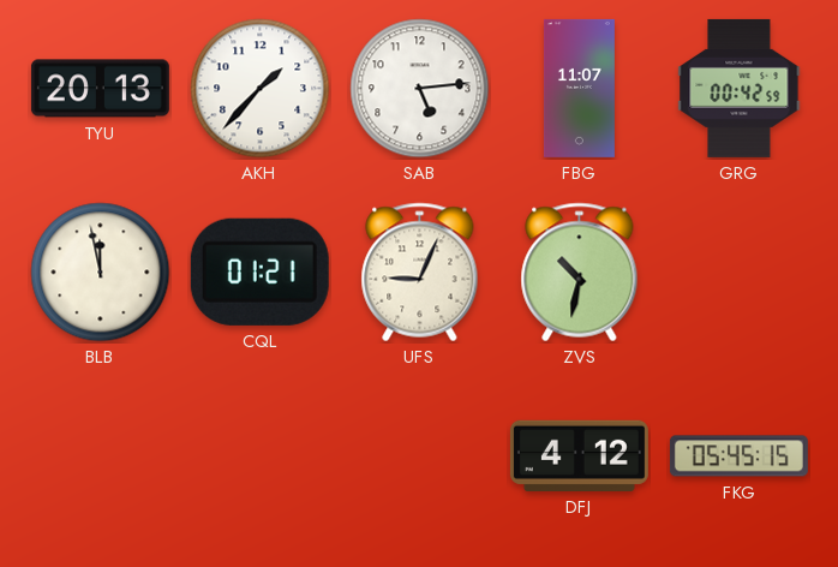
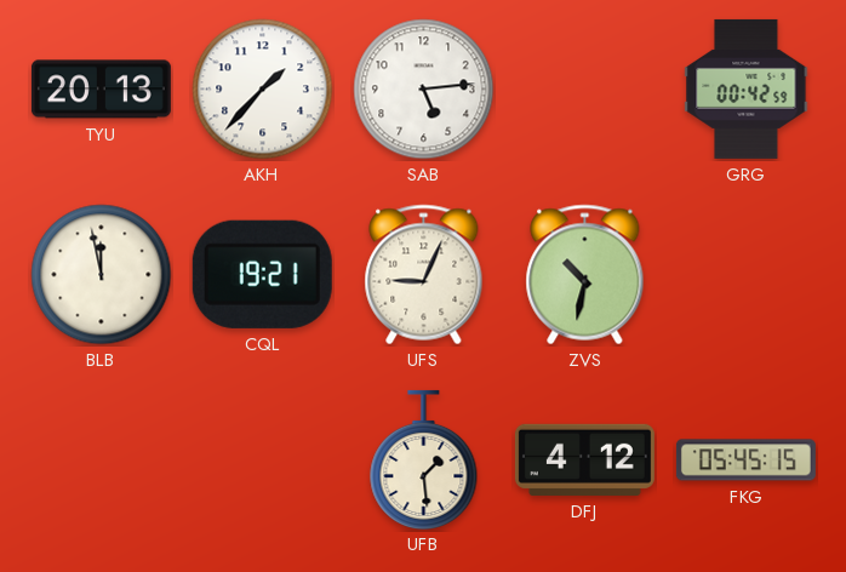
FBG: 11:07 -> none
CQL: 01:21 -> 19:21
UFB: none -> 1:29
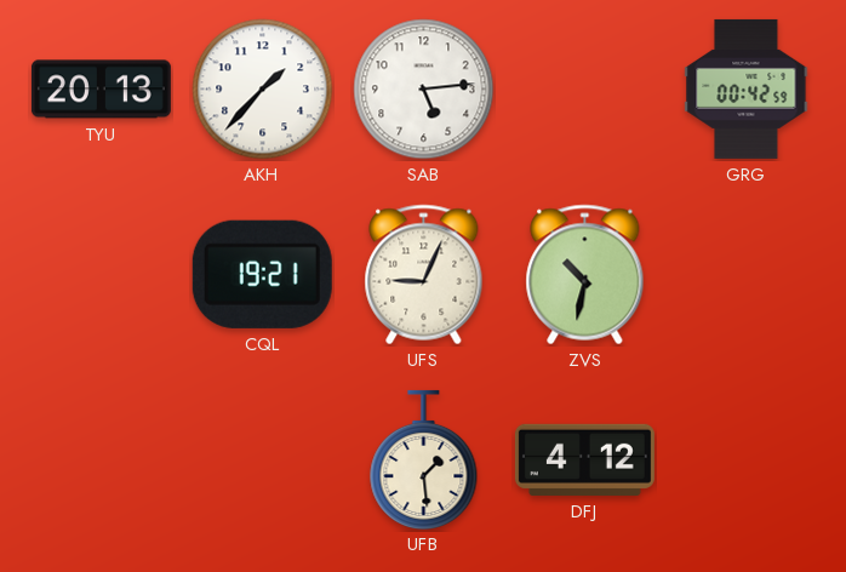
BLB: 11:58 -> none
FKG: 05:45 -> none
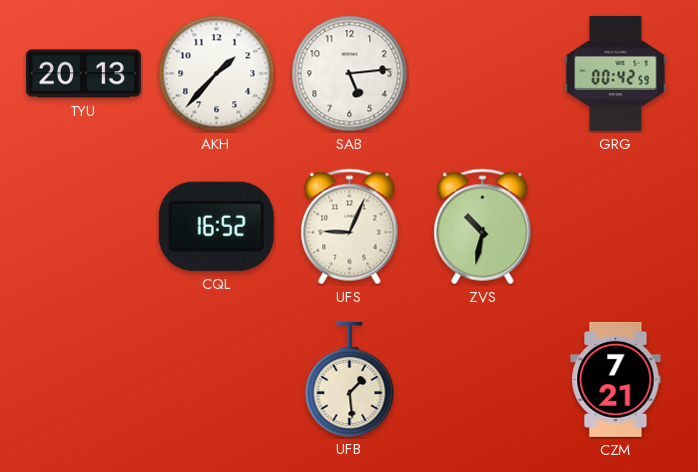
CQL: 19:21 -> 16:52
DFJ: 4:12 -> none
CZM: none -> 7:21
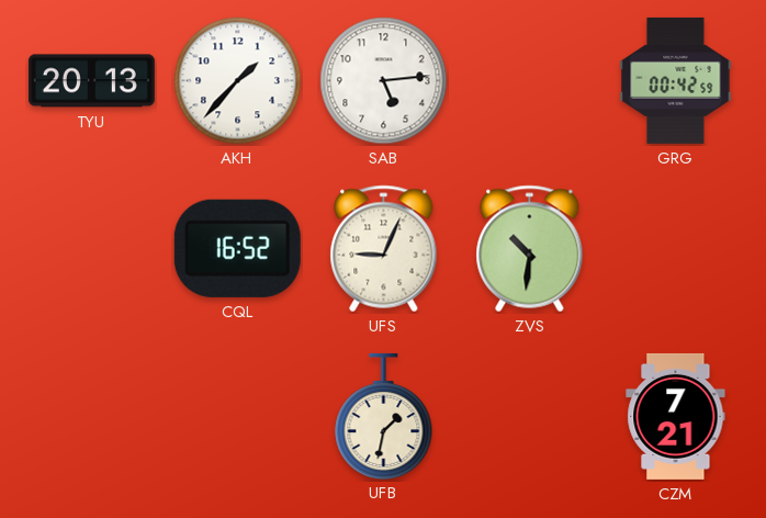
ZVS: 10:32 -> 10:31
UFB: 1:29 -> 1:32
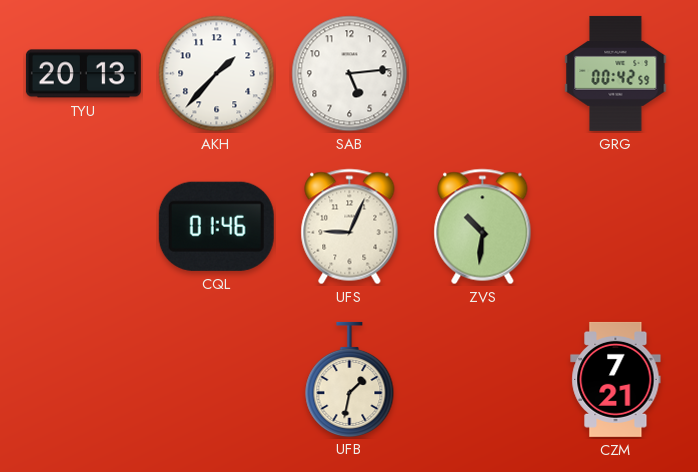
CQL: 16:52 -> 01:46
